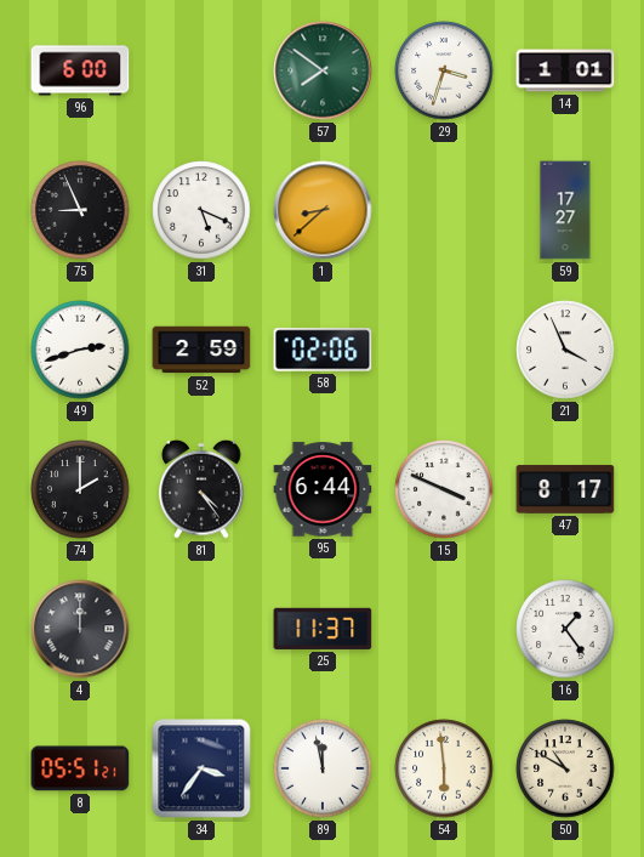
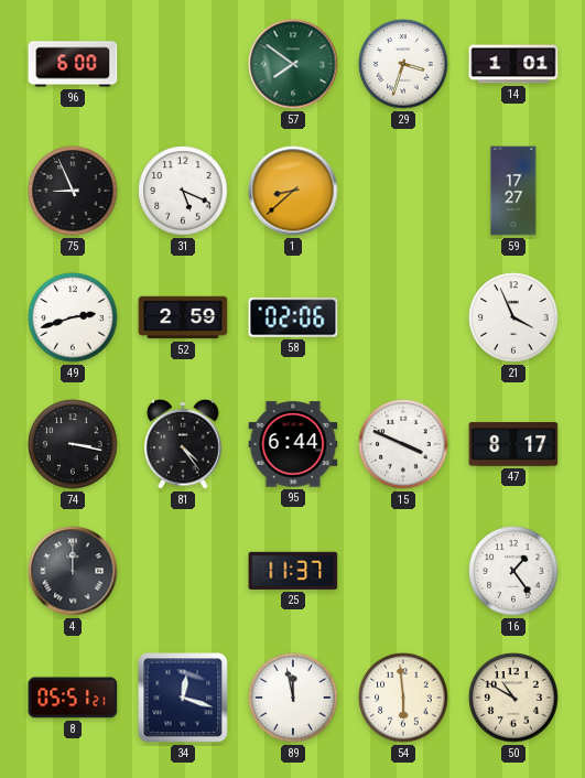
74: 2:00 -> 3:17
34: 3:36 -> 12:18
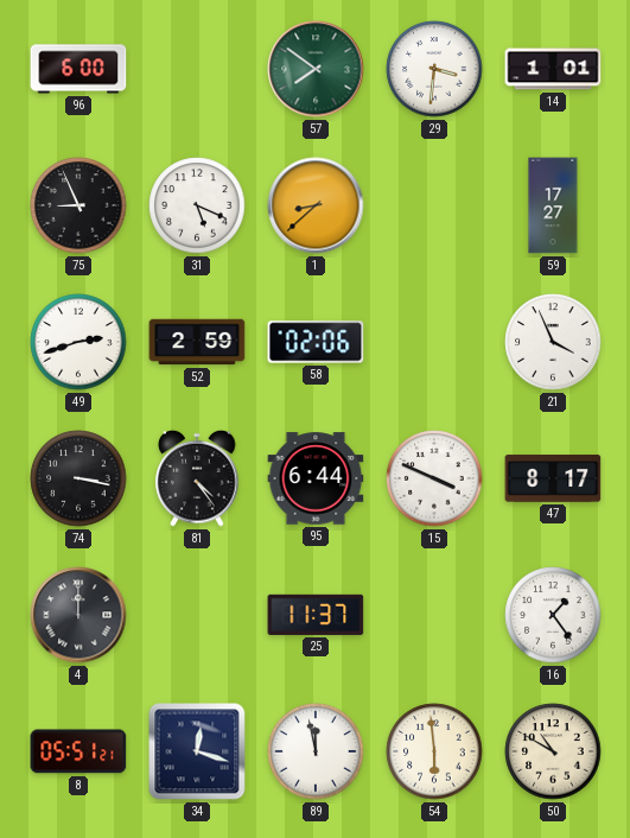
29: 3:33 -> 3:31
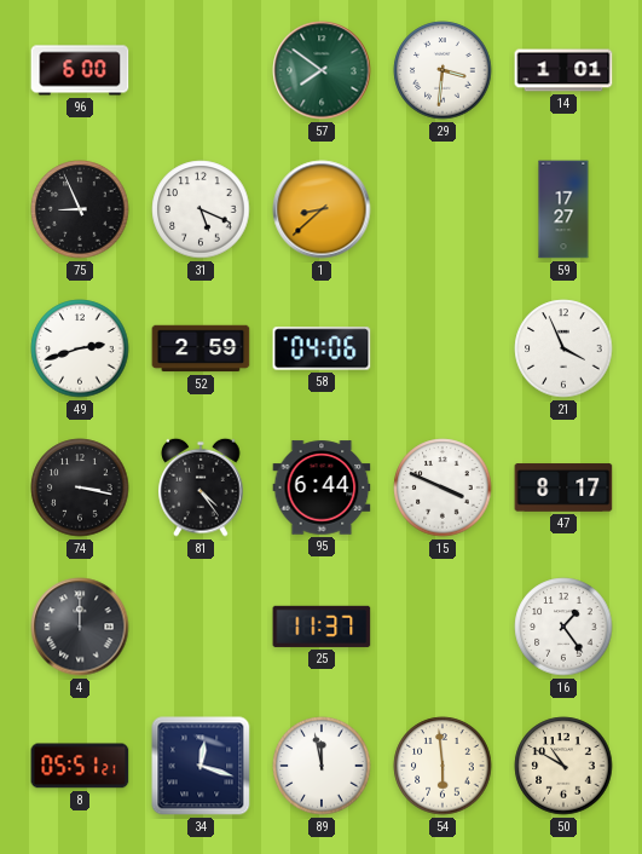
58: 02:06 -> 04:06
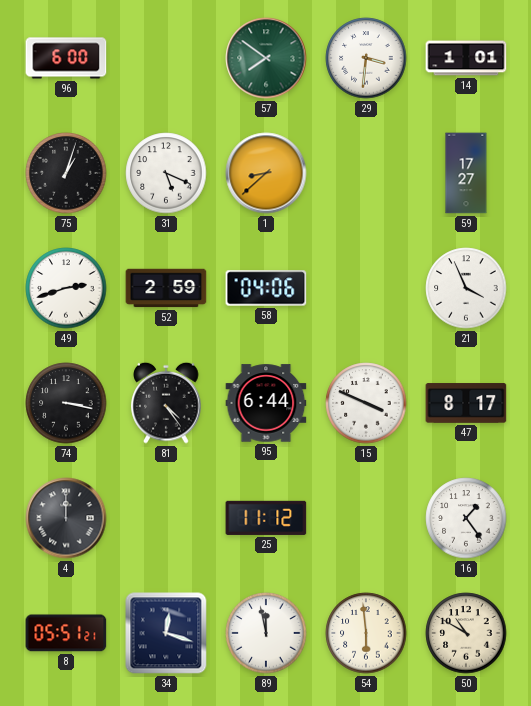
75: 8:56 -> 1:03
25: 11:37 -> 11:12
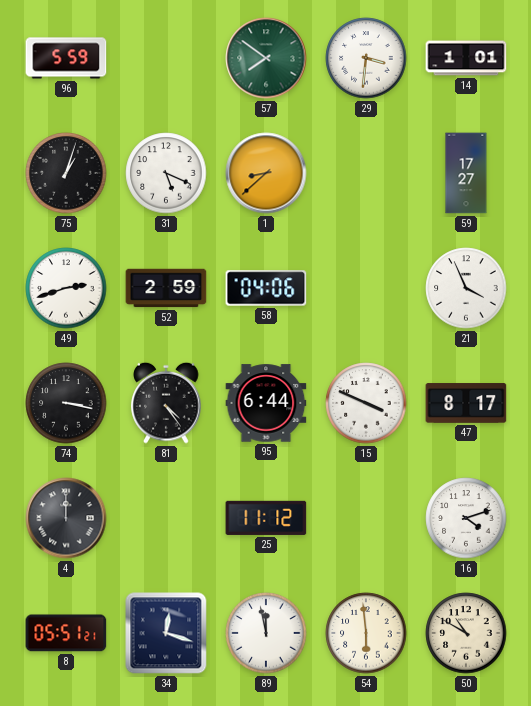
96: 6:00 -> 5:59
16: 1:24 -> 4:12
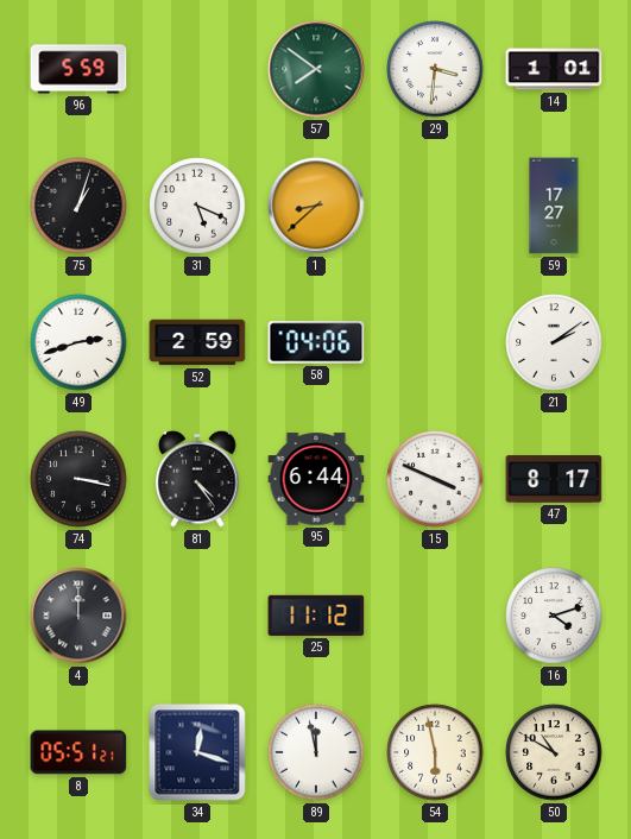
21: 3:56 -> 2:09
54: 5:59 -> 5:58
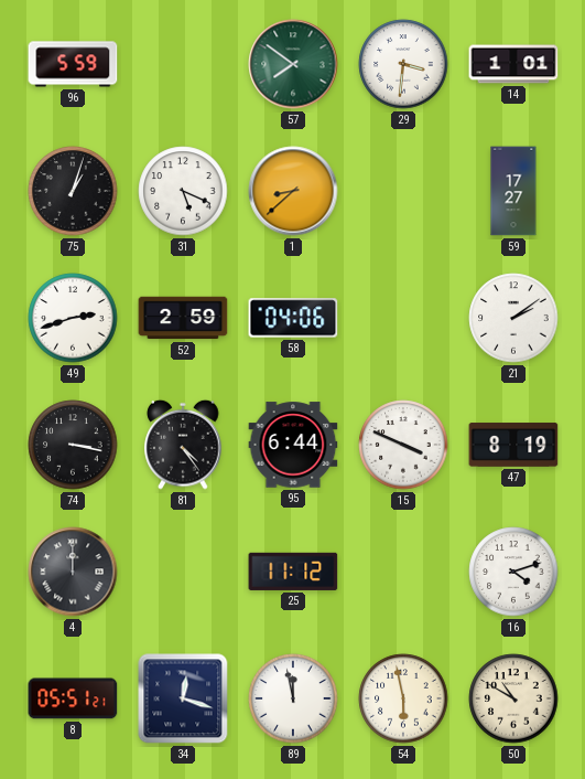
47: 8:17 -> 8:19
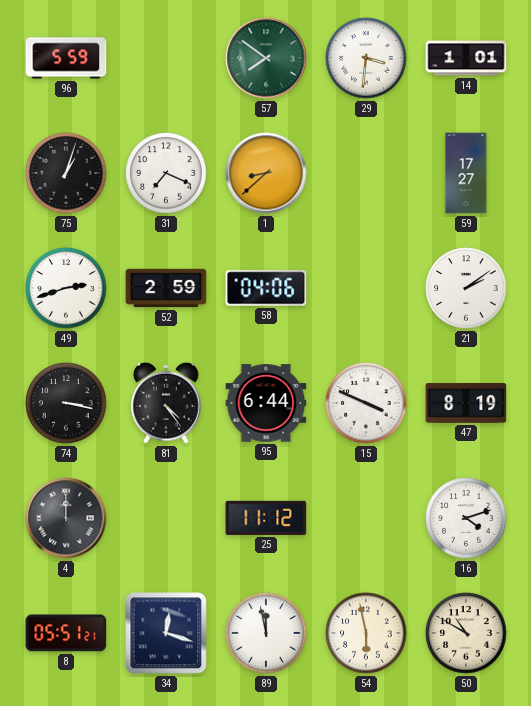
31: 5:19 -> 7:19
